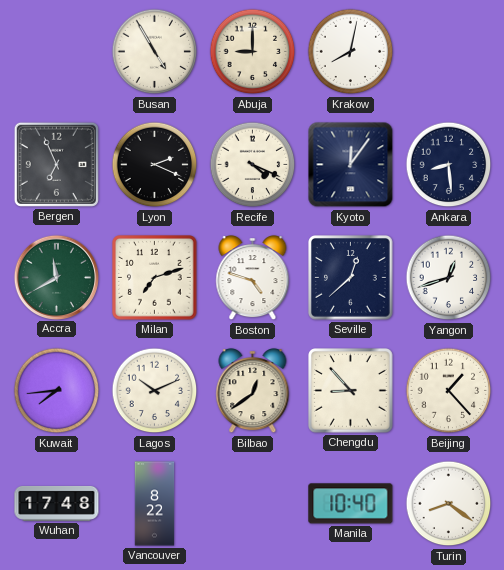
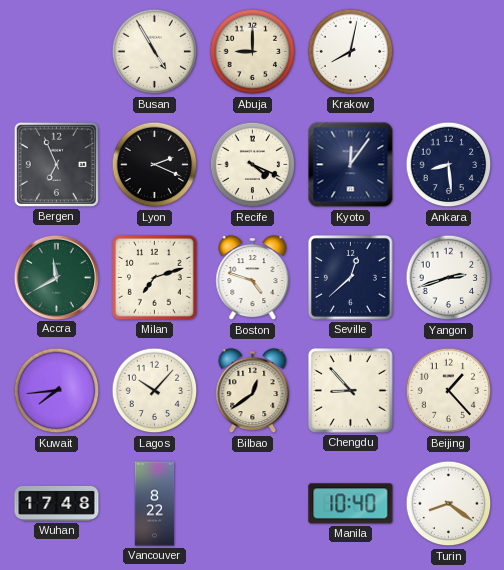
Yangon: 12:42 -> 2:42
Lagos: 10:11 -> 10:07
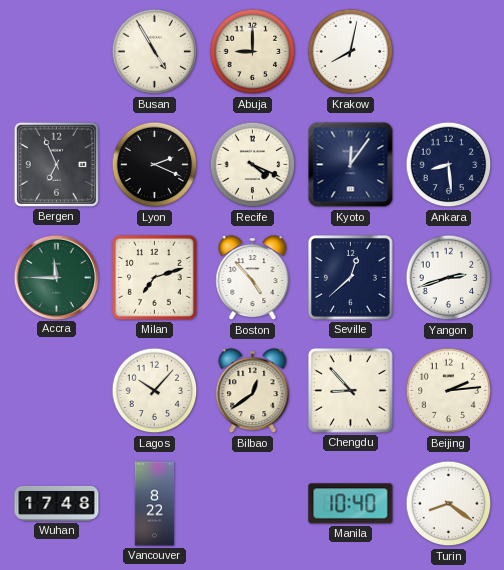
Accra: 11:40 -> 11:45
Boston: 4:48 -> 4:53
Kuwait: 7:44 -> none
Beijing: 1:23 -> 2:14
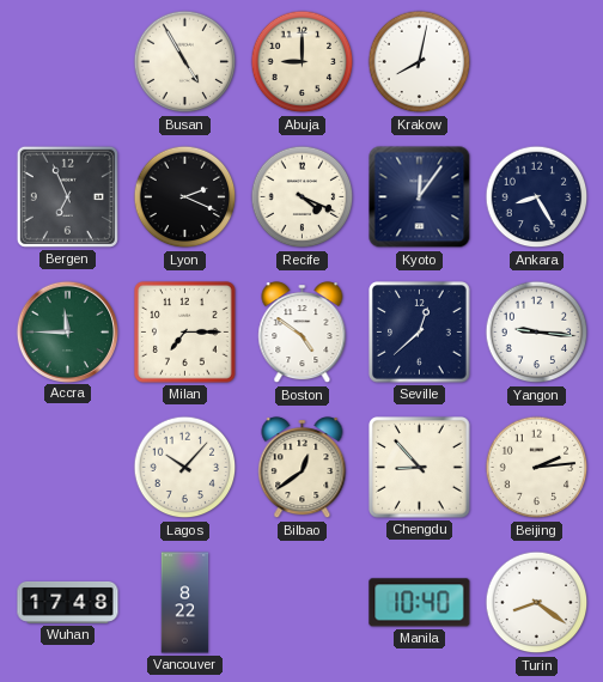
Ankara: 8:29 -> 8:25
Milan: 7:12 -> 7:15
Boston: 4:53 -> 4:51
Yangon: 2:42 -> 9:16
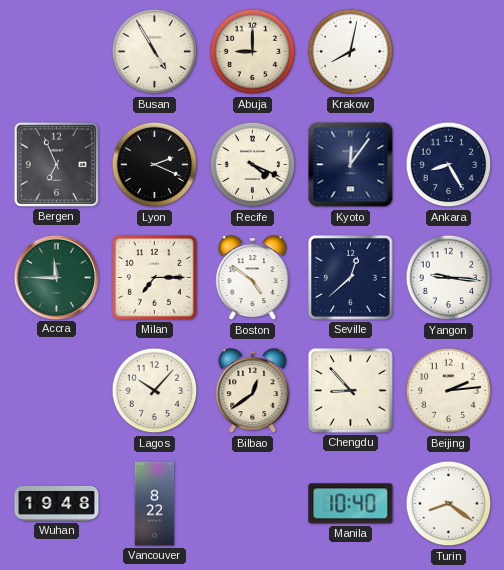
Wuhan: 17:48 -> 19:48
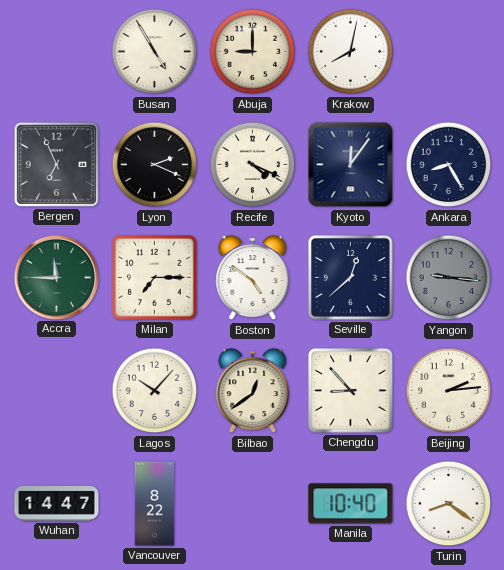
Yangon dial: white -> grey
Wuhan: 19:48 -> 14:47
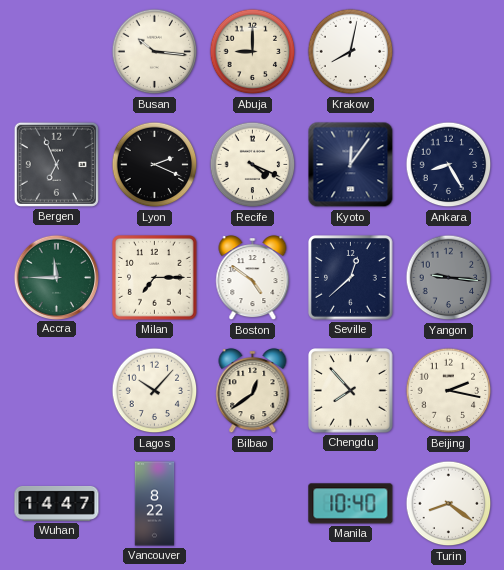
Busan: 4:55 -> 10:16
Chengdu: 8:53 -> 7:53
Beijing: 2:14 -> 2:17
